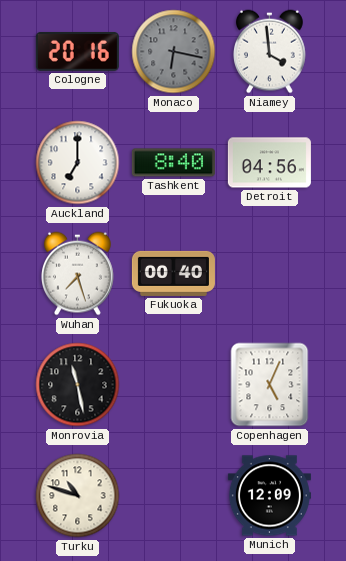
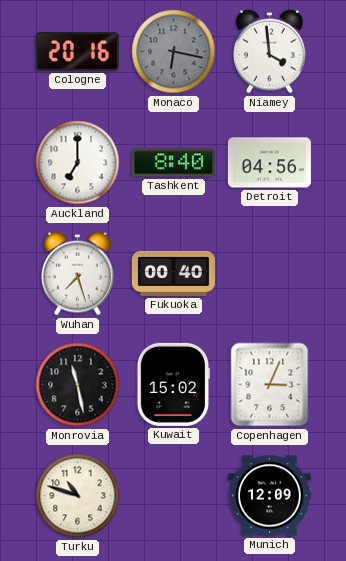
Kuwait: none -> 15:02
Copenhagen: 5:04 -> 3:04
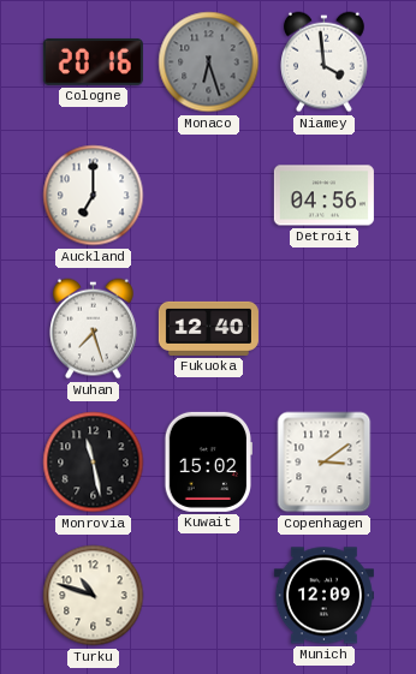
Monaco: 6:17 -> 6:27
Tashkent: 8:40 -> none
Fukuoka: 00:40 -> 12:40
Copenhagen: 3:04 -> 3:09
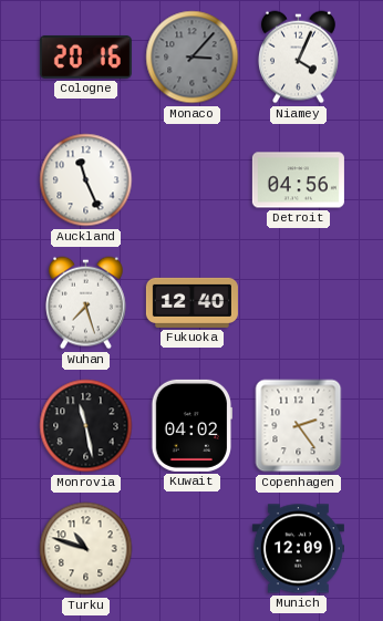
Monaco: 6:27 -> 3:07
Niamey: 3:59 -> 4:04
Auckland: 7:00 -> 11:26
Kuwait: 15:02 -> 04:02
Copenhagen: 3:09 -> 2:24
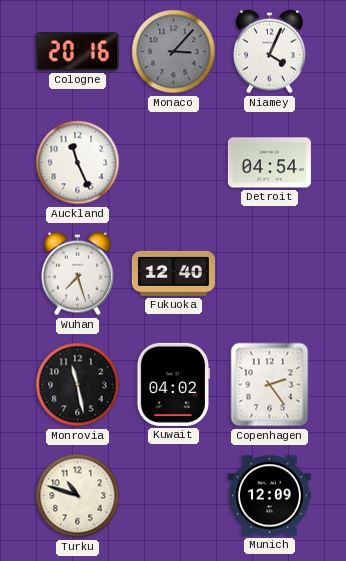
Detroit: 04:56 -> 04:54
